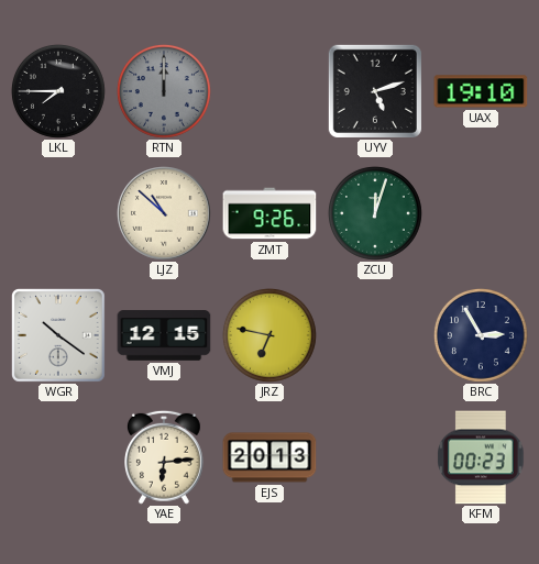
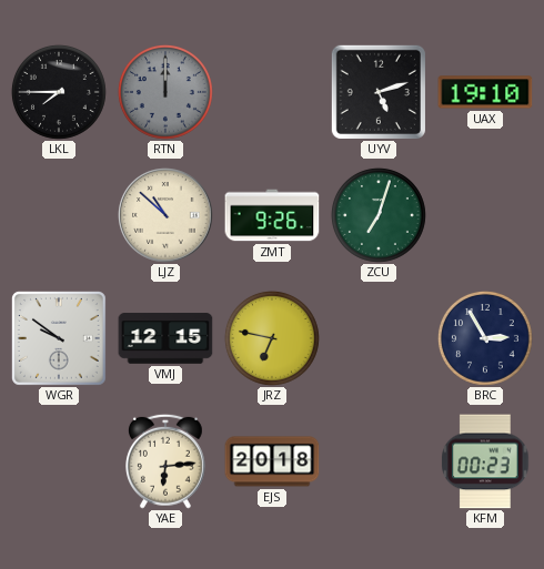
ZCU: 12:03 -> 7:03
WGR: 10:21 -> 9:51
EJS: 20:13 -> 20:18
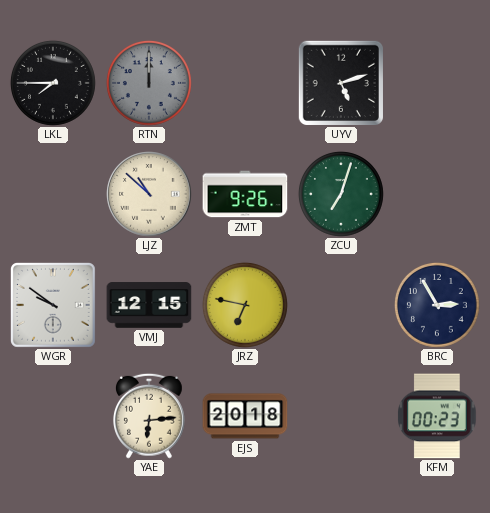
UAX: 19:10 -> none
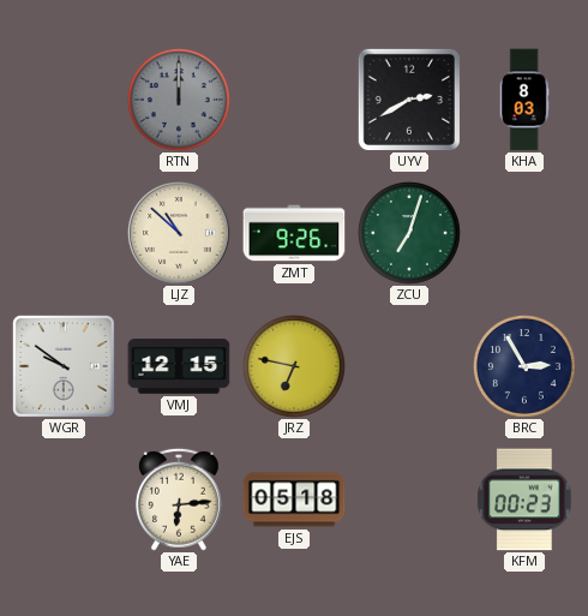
LKL: 7:45 -> none
UYV: 5:12 -> 2:40
KHA: none -> 8:03
EJS: 20:18 -> 05:18
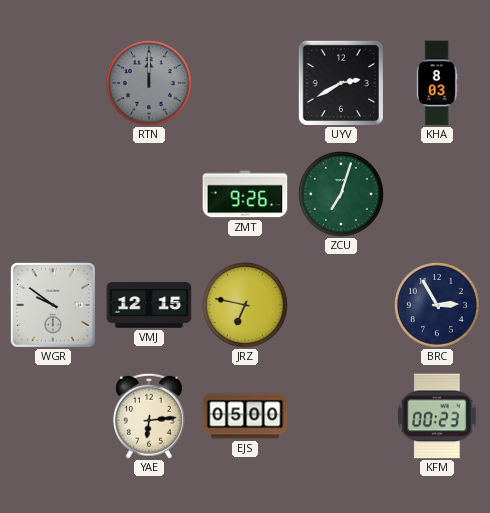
LJZ: 10:52 -> none
EJS: 05:18 -> 05:00
